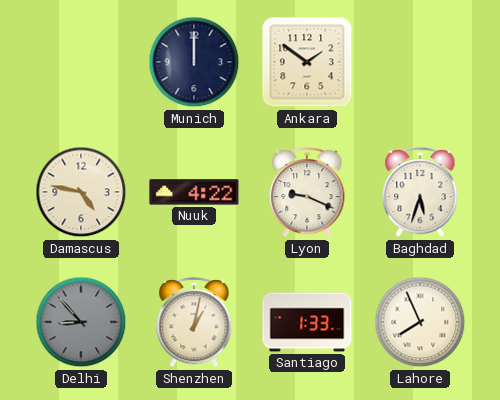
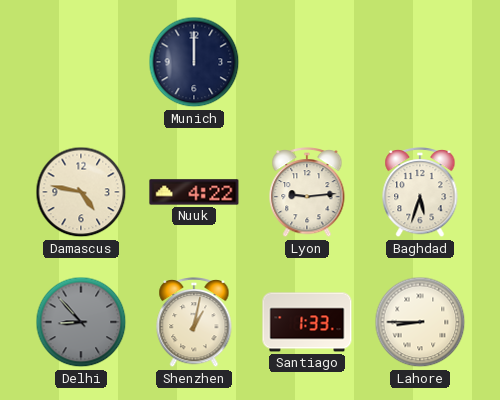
Ankara: 1:51 -> none
Lyon: 9:19 -> 9:14
Lahore: 7:56 -> 8:45
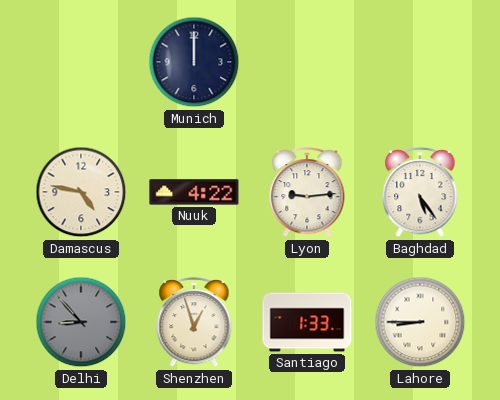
Baghdad: 5:33 -> 5:24
Shenzhen: 1:02 -> 12:57
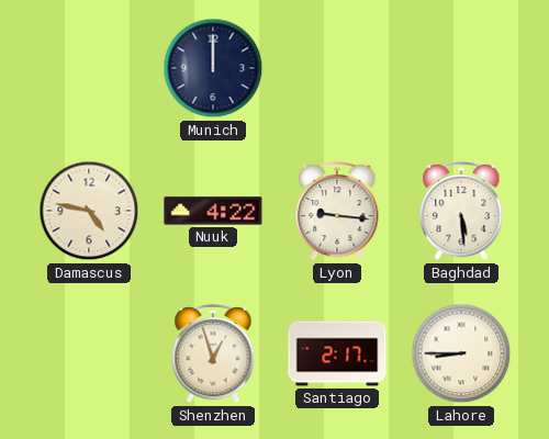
Lyon: 9:14 -> 9:16
Baghdad: 5:24 -> 5:29
Delhi: 8:53 -> none
Santiago: 1:33 -> 2:17
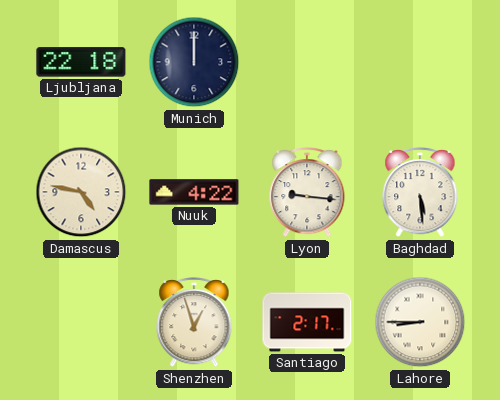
Ljubljana: none -> 22:18
